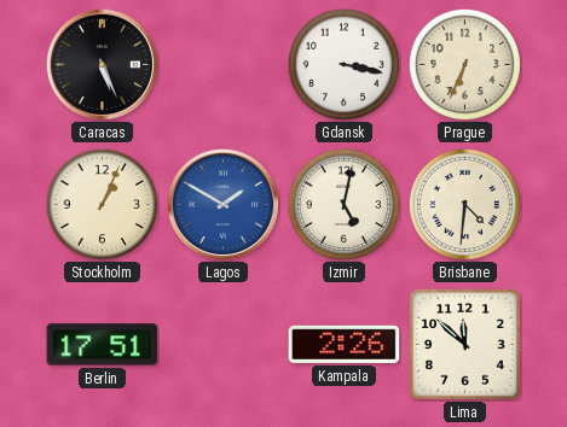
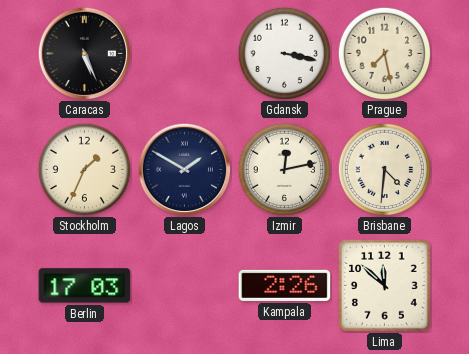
Prague: 6:34 -> 7:28
Stockholm: 1:04 -> 1:34
Lagos dial: blue -> navy
Izmir: 5:02 -> 12:13
Berlin: 17:51 -> 17:03
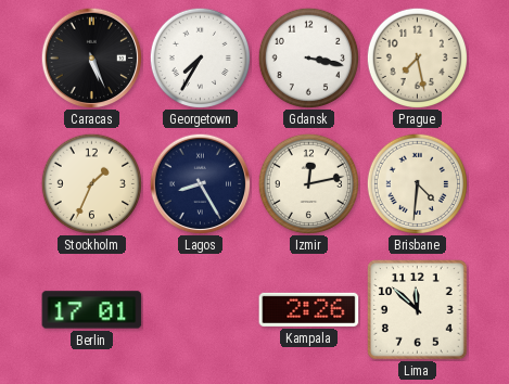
Georgetown: none -> 7:35
Lagos: 1:50 -> 8:25
Berlin: 17:03 -> 17:01
